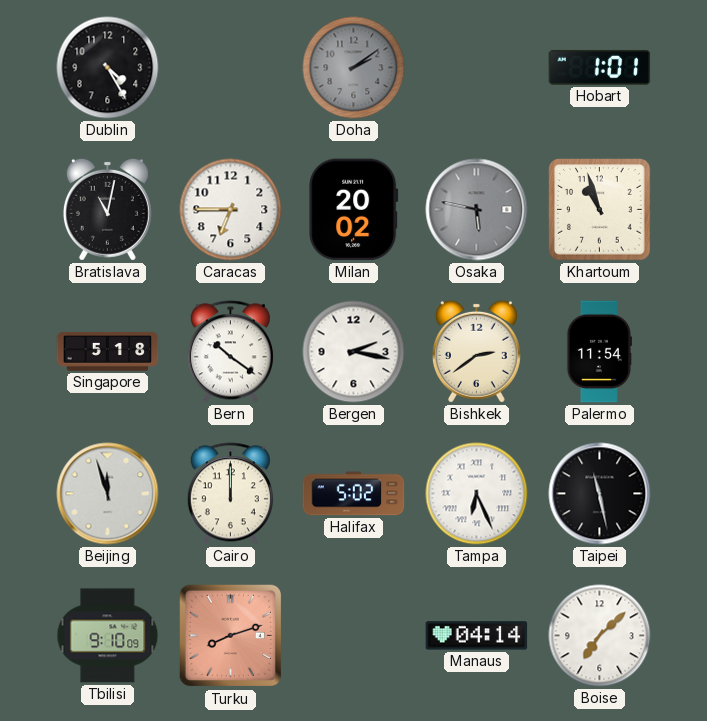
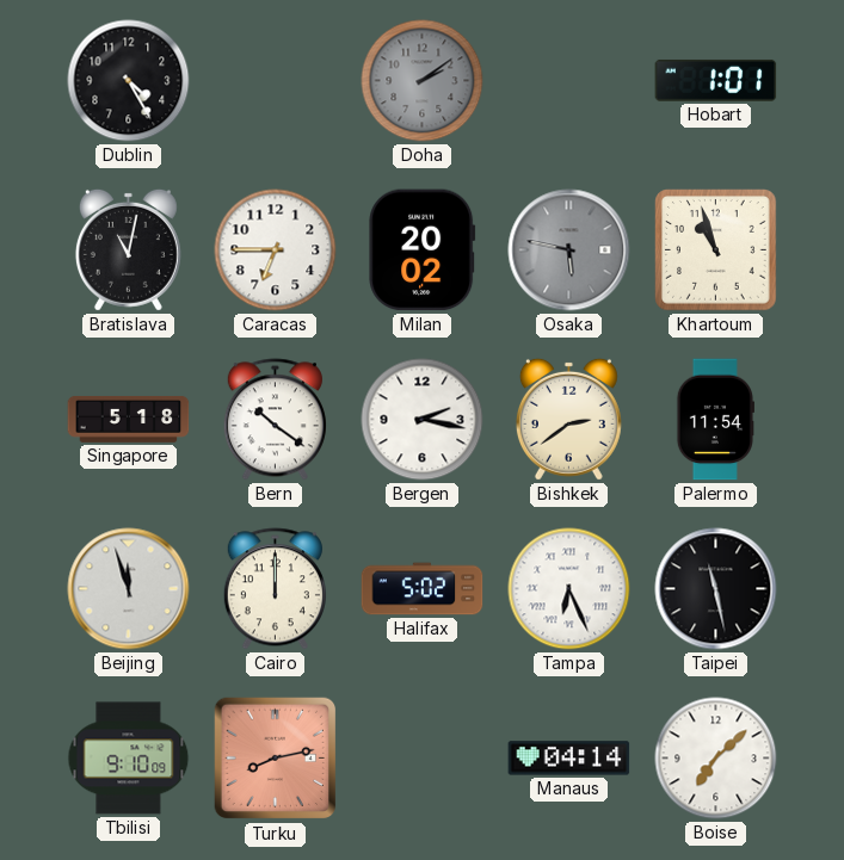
Turku: 8:12 -> 8:13
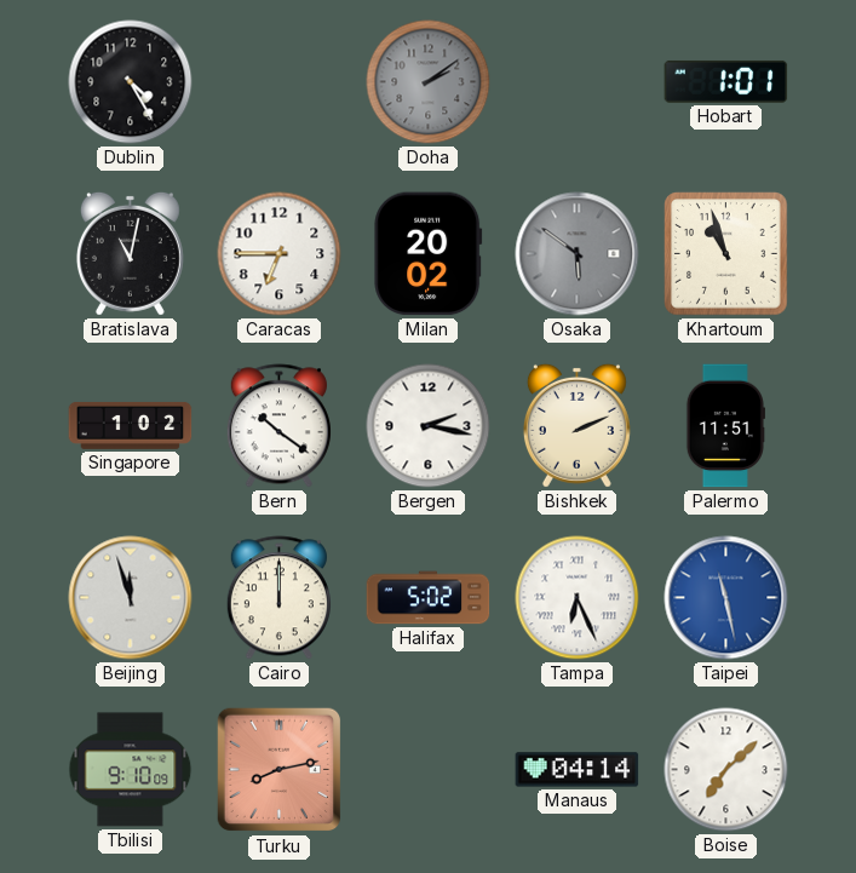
Osaka: 5:47 -> 5:51
Singapore: 5:18 -> 1:02
Bishkek: 2:39 -> 2:11
Palermo: 11:54 -> 11:51
Taipei dial: black -> blue
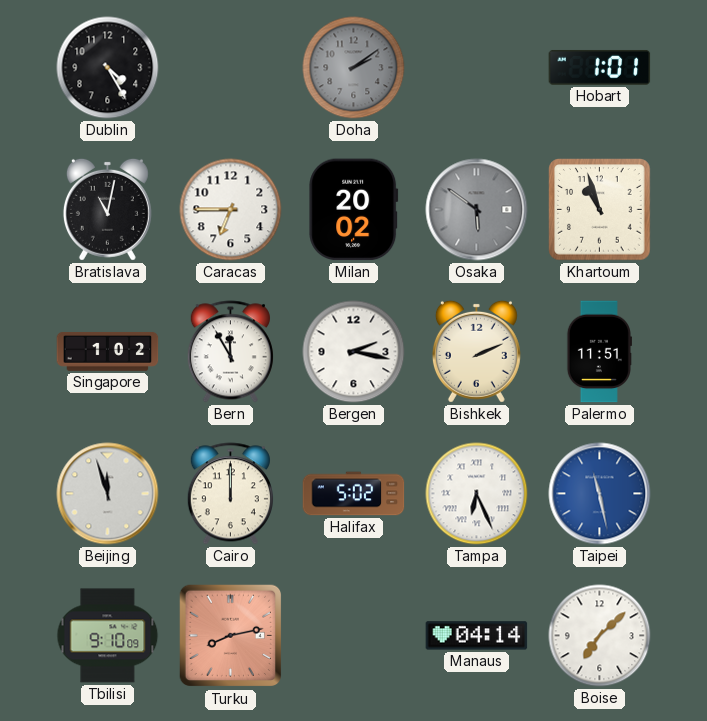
Bern: 10:21 -> 11:55
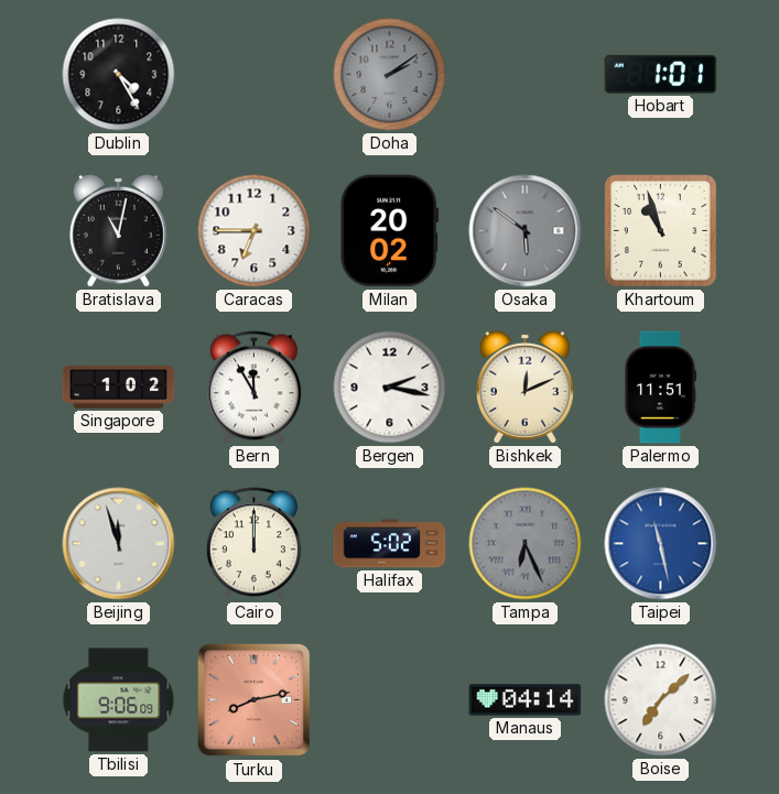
Bishkek: 2:11 -> 12:11
Tampa dial: white -> grey
Tbilisi: 9:10 -> 9:06
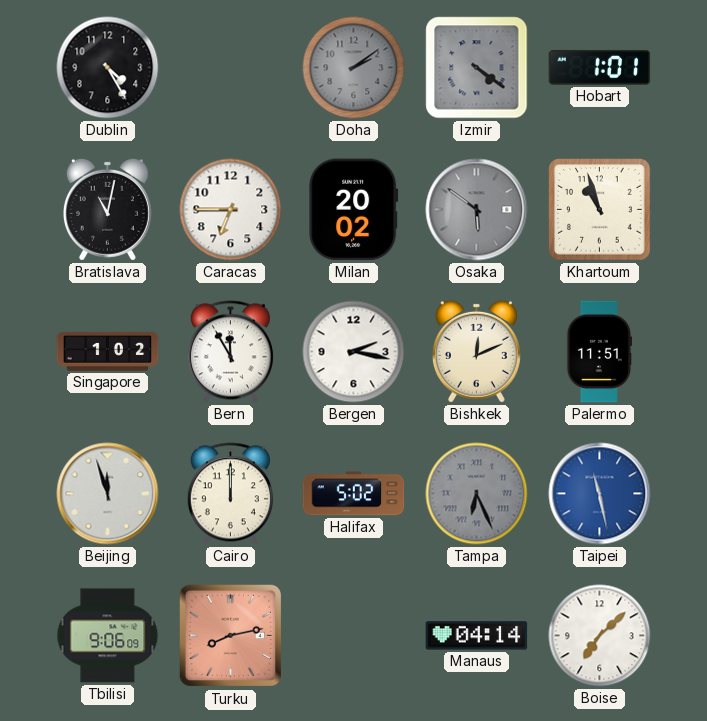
Izmir: none -> 4:21
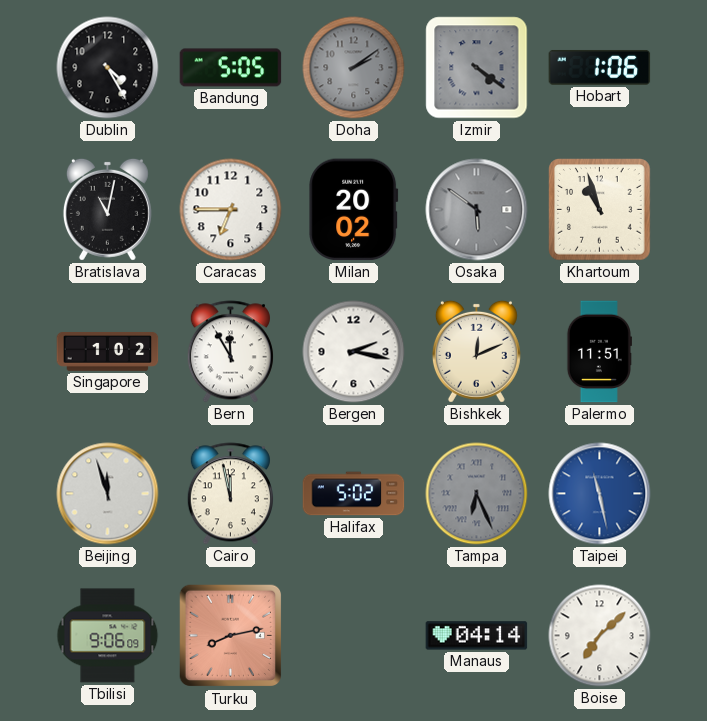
Bandung: none -> 5:05
Hobart: 1:01 -> 1:06
Cairo: 12:00 -> 11:58
